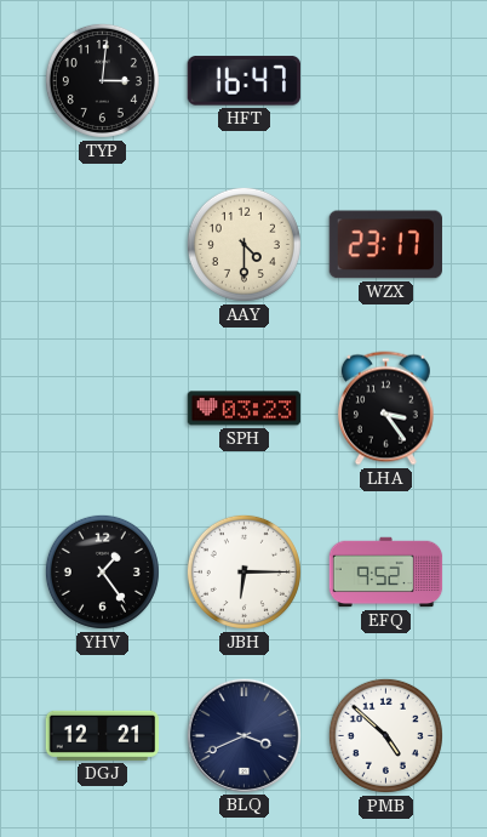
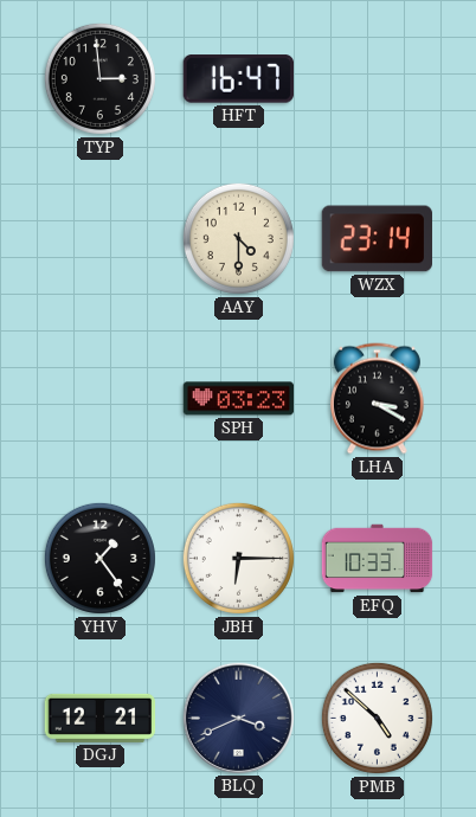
TYP: 3:01 -> 2:59
WZX: 23:17 -> 23:14
LHA: 3:24 -> 3:20
EFQ: 9:52 -> 10:33
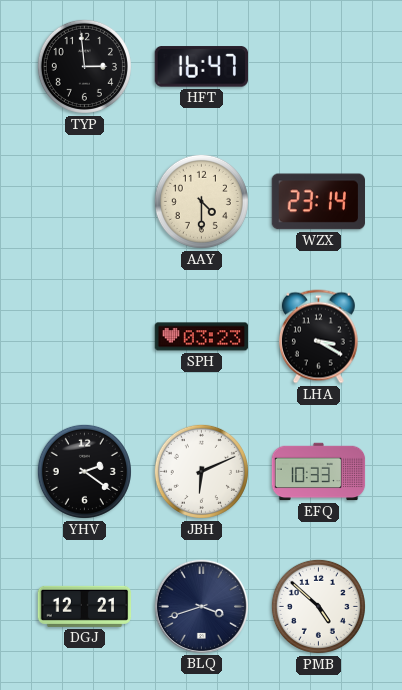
YHV: 1:24 -> 2:21
JBH: 6:15 -> 6:11
BLQ: 3:41 -> 3:42
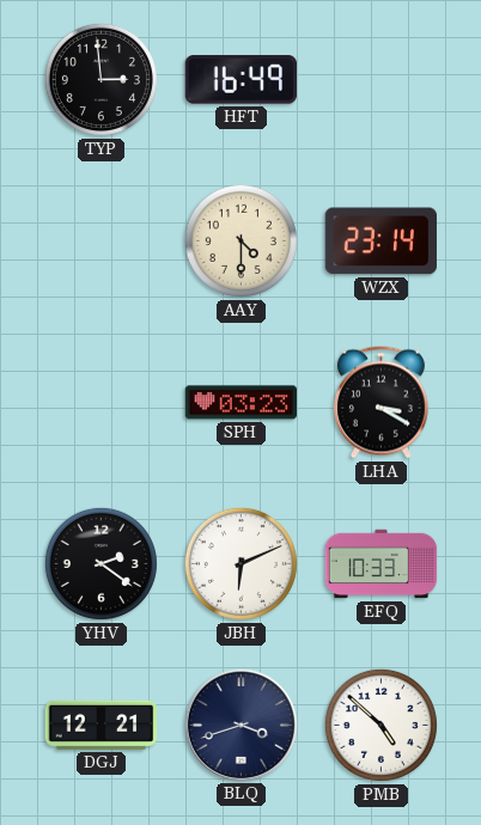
HFT: 16:47 -> 16:49
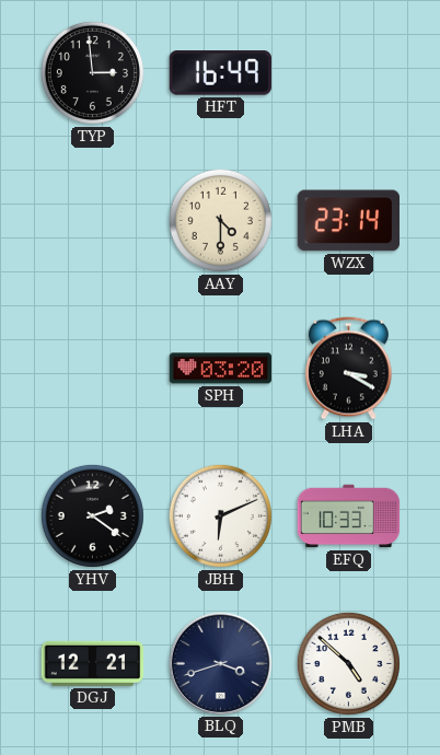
SPH: 03:23 -> 03:20
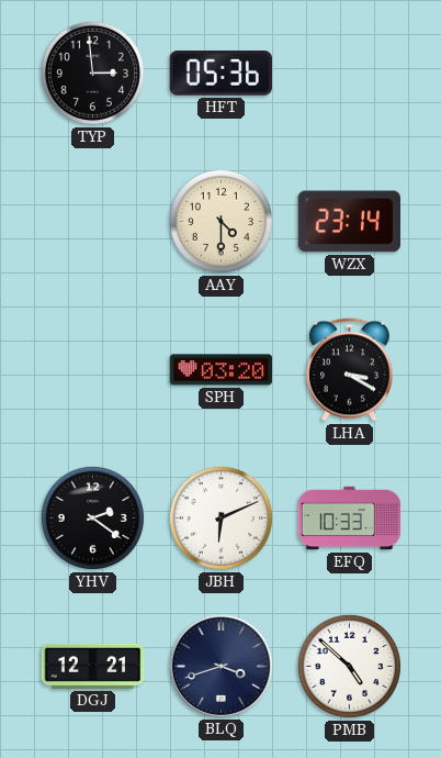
HFT: 16:49 -> 05:36
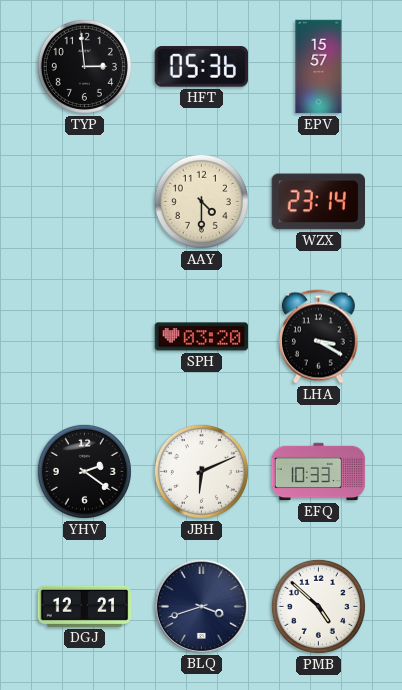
EPV: none -> 15:57
